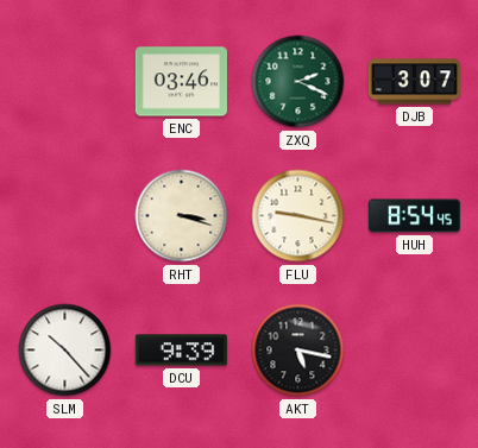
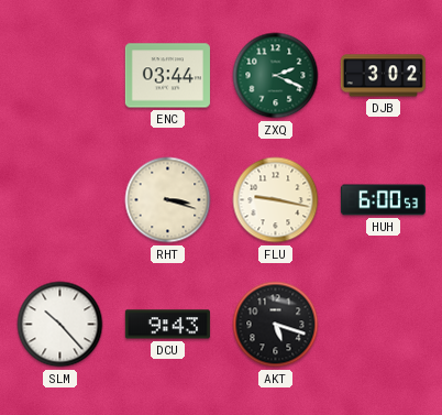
ENC: 03:46 -> 03:44
DJB: 3:07 -> 3:02
HUH: 8:54 -> 6:00
DCU: 9:39 -> 9:43
AKT: 5:17 -> 5:18
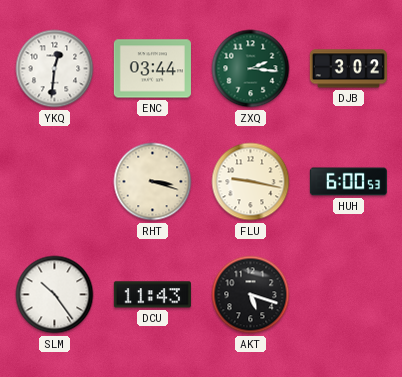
YKQ: none -> 12:31
ZXQ: 2:19 -> 2:16
SLM: 10:23 -> 10:24
DCU: 9:43 -> 11:43
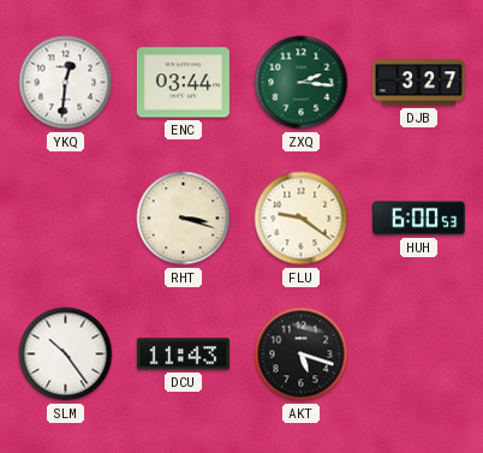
DJB: 3:02 -> 3:27
FLU: 9:17 -> 9:21
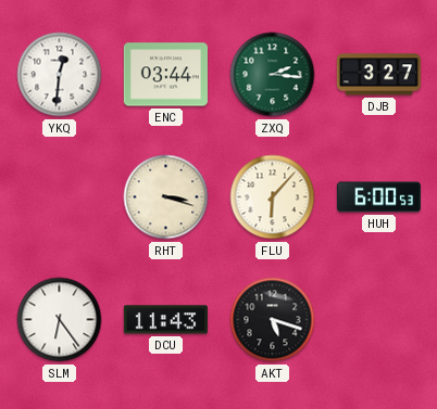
FLU: 9:21 -> 6:07
SLM: 10:24 -> 6:24
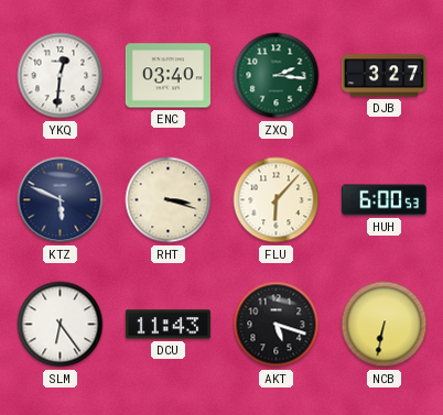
ENC: 03:44 -> 03:40
KTZ: none -> 5:49
NCB: none -> 6:32
